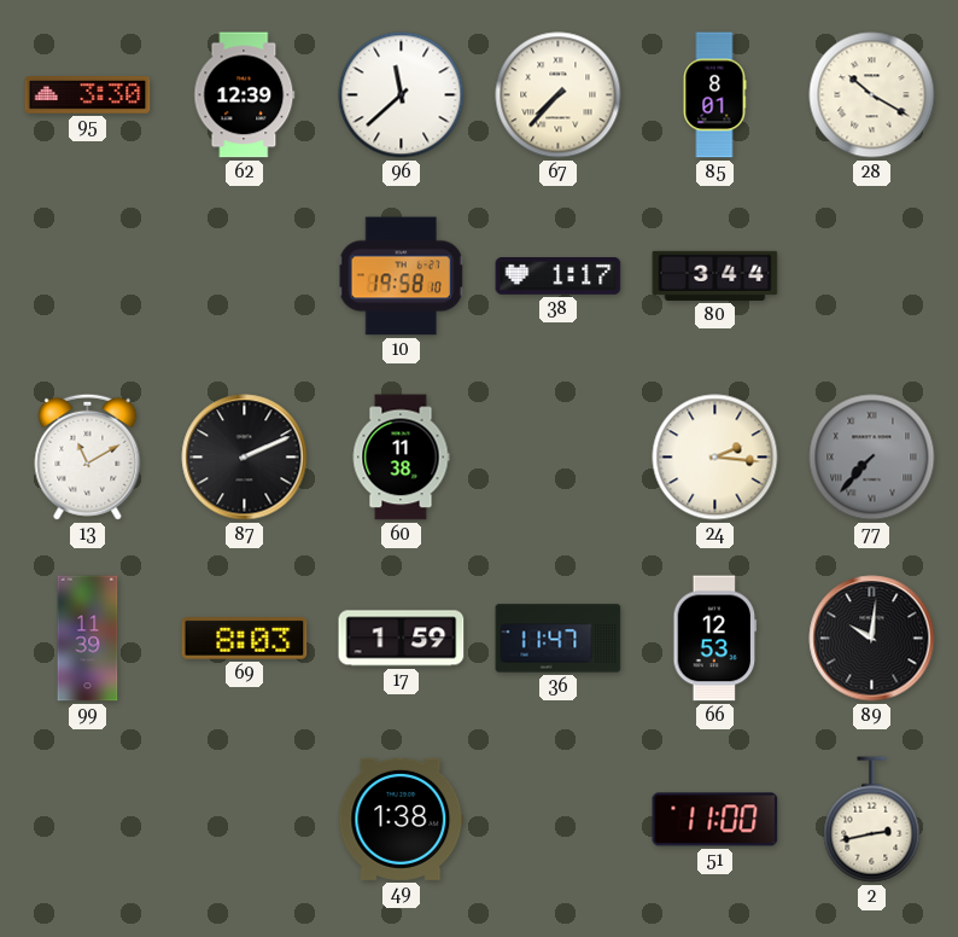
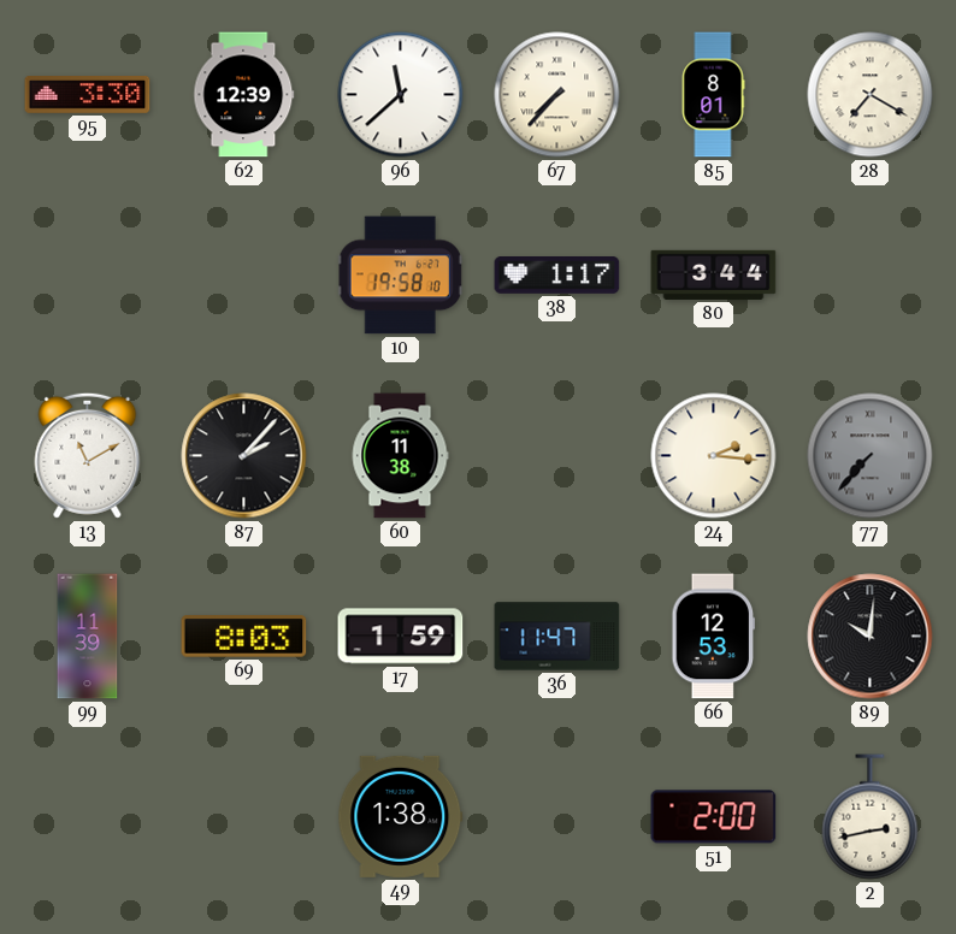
28: 10:20 -> 7:20
87: 2:11 -> 2:07
51: 11:00 -> 2:00
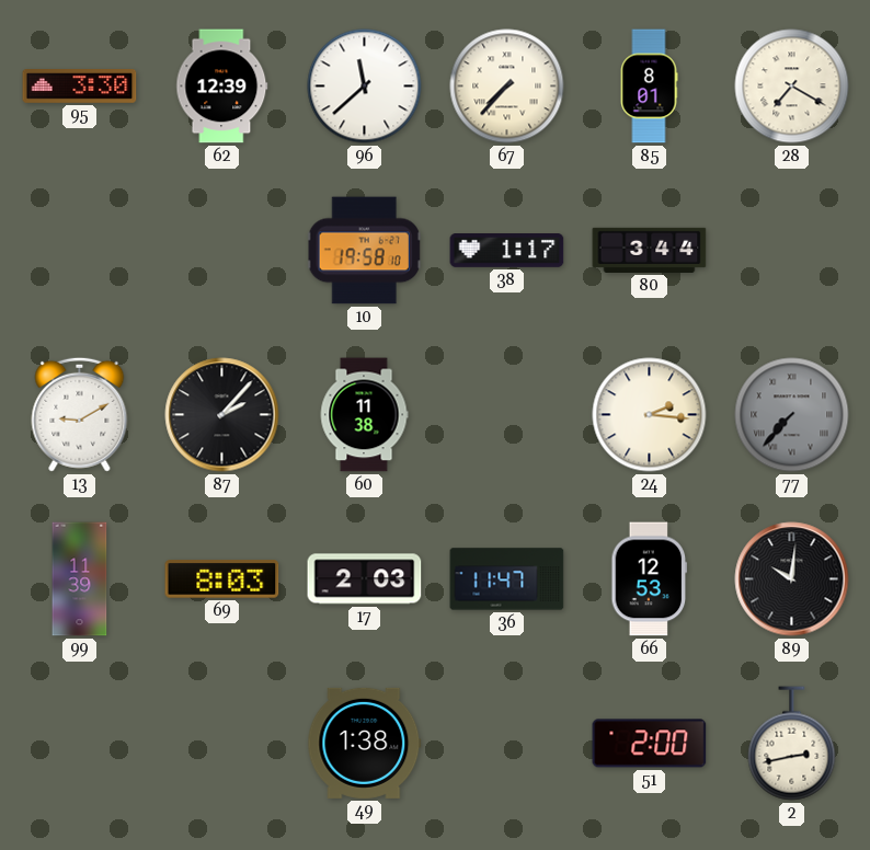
13: 11:10 -> 9:10
17: 1:59 -> 2:03
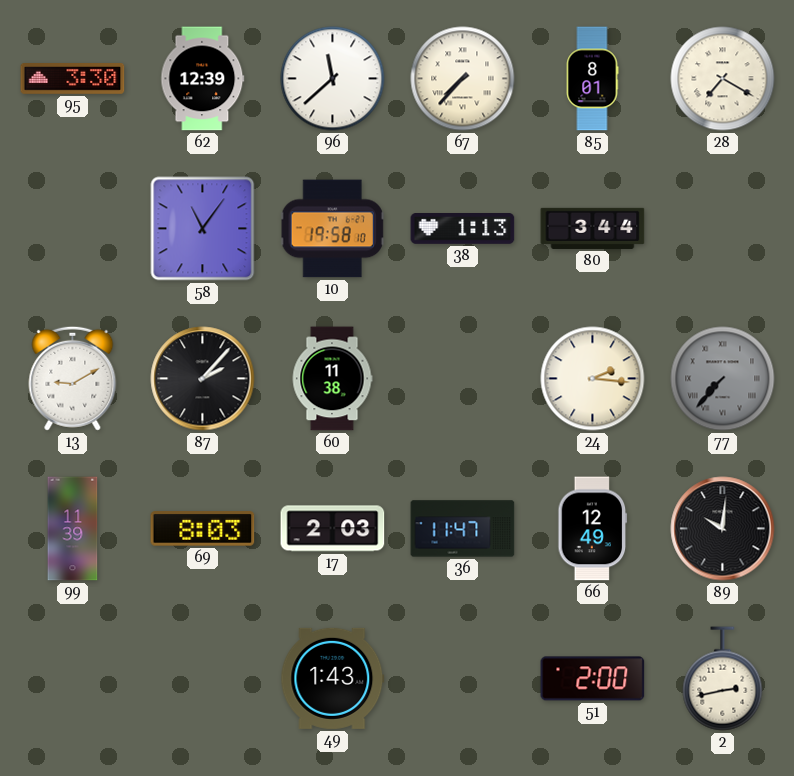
58: none -> 11:06
38: 1:17 -> 1:13
66: 12:53 -> 12:49
49: 1:38 -> 1:43
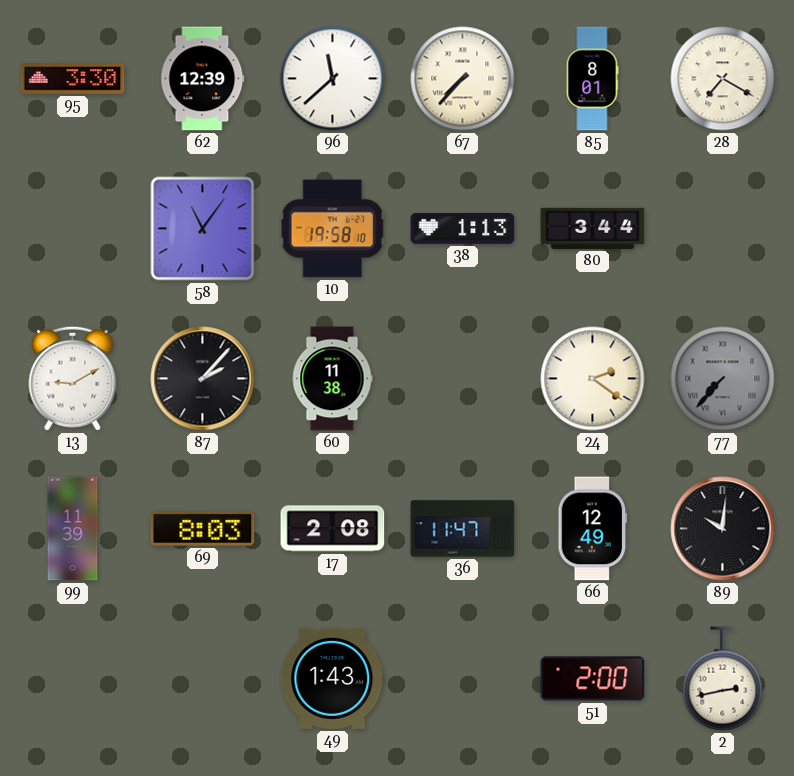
24: 2:16 -> 2:21
17: 2:03 -> 2:08
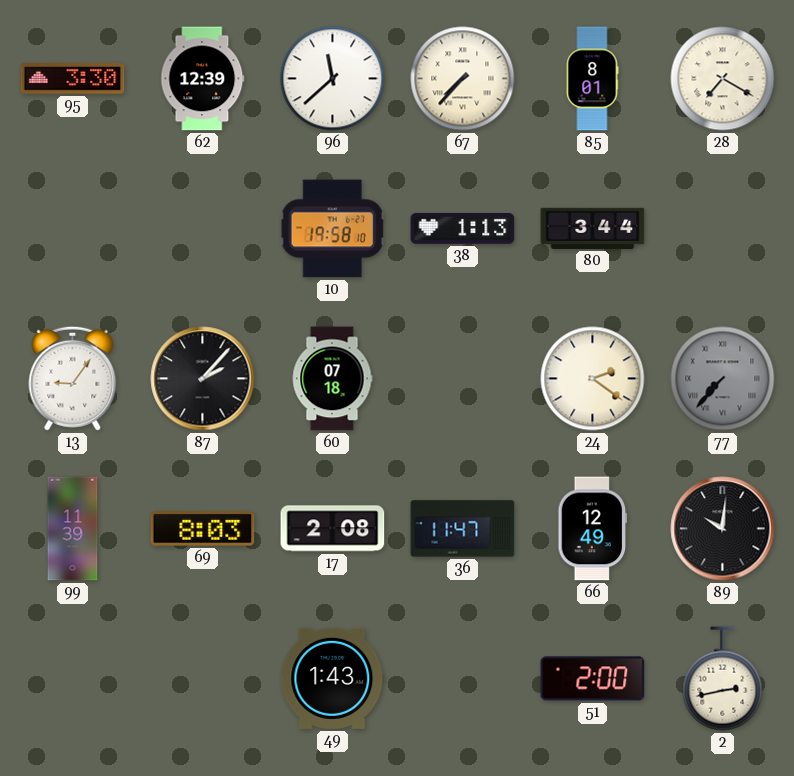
58: 11:06 -> none
13: 9:10 -> 9:06
60: 11:38 -> 07:18
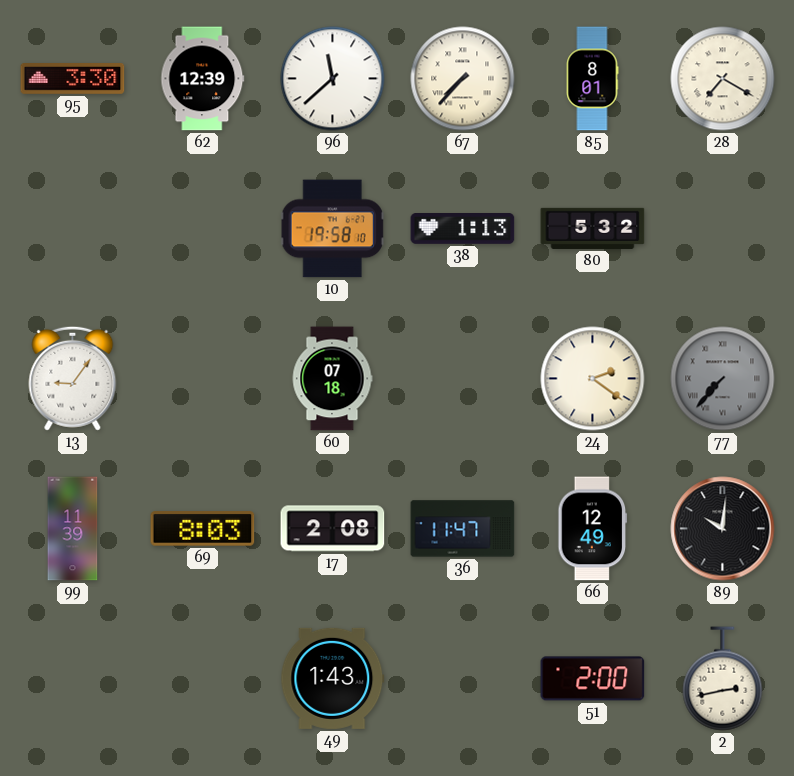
80: 3:44 -> 5:32
87: 2:07 -> none
